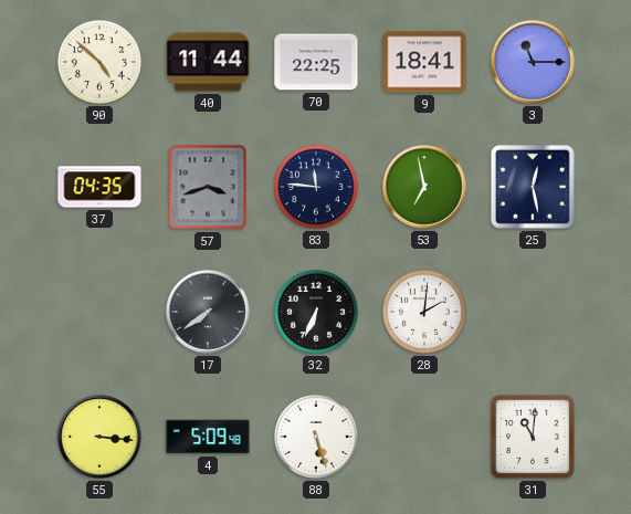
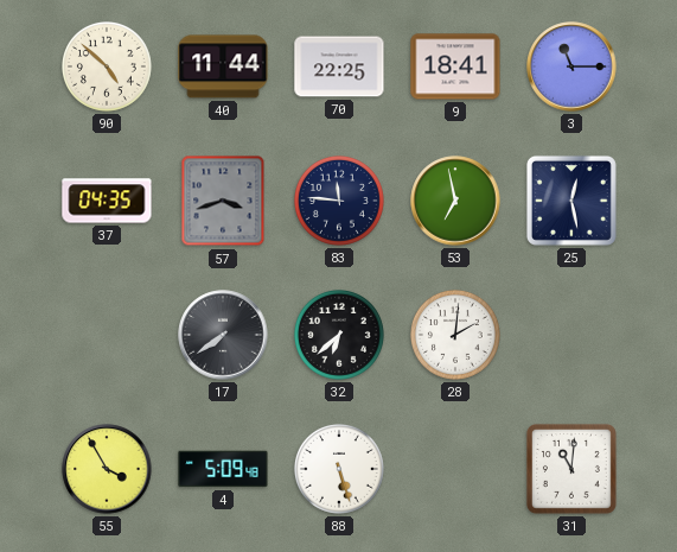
32: 6:34 -> 6:38
55: 3:16 -> 3:55
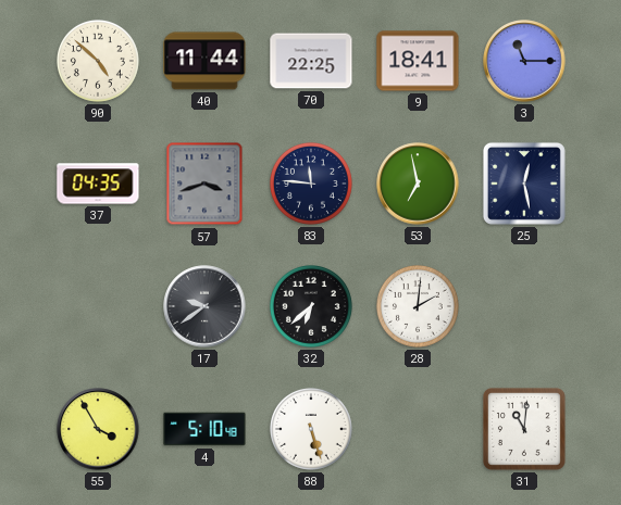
17: 7:39 -> 9:39
4: 5:09 -> 5:10
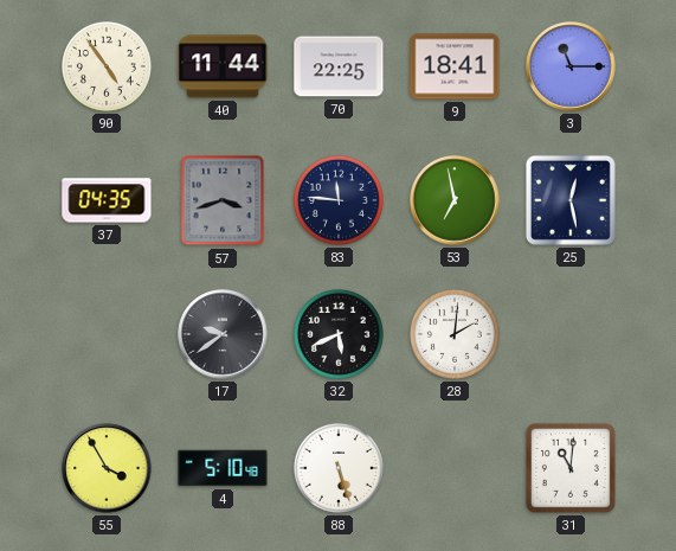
90: 4:52 -> 4:54
32: 6:38 -> 5:41
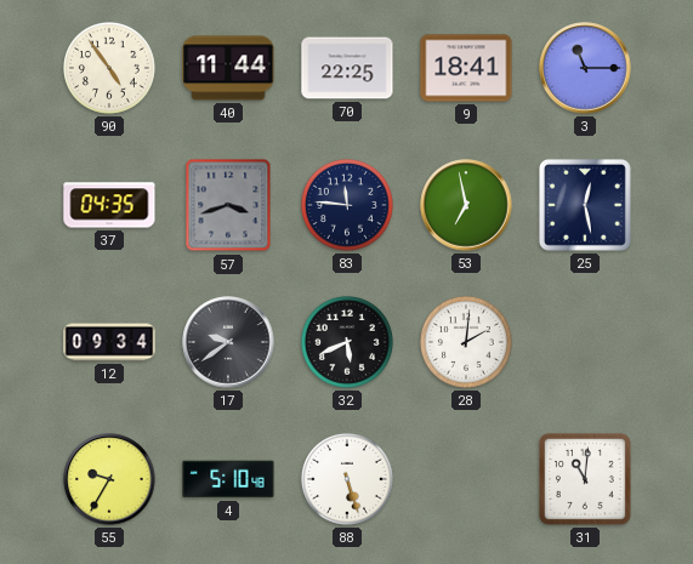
12: none -> 09:34
55: 3:55 -> 9:35
